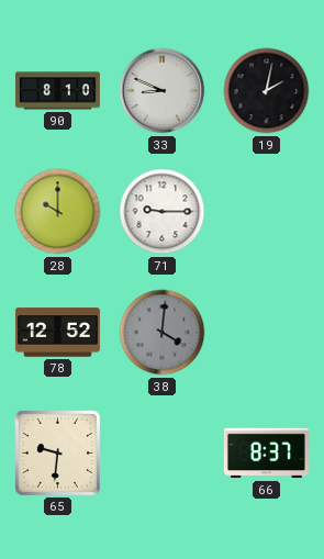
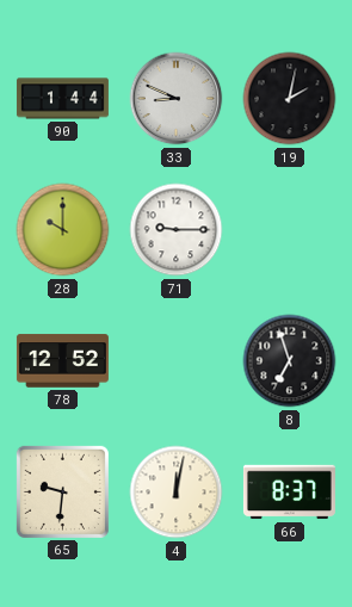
90: 8:10 -> 1:44
38: 4:01 -> none
8: none -> 6:57
4: none -> 12:02
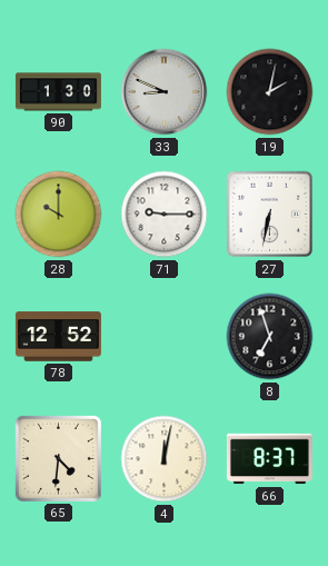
90: 1:44 -> 1:30
27: none -> 6:32
65: 9:31 -> 4:31
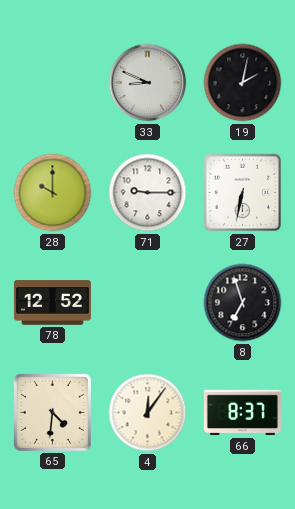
90: 1:30 -> none
4: 12:02 -> 12:06
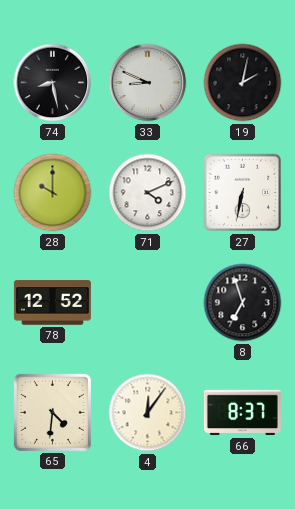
74: none -> 8:28
71: 9:15 -> 4:11
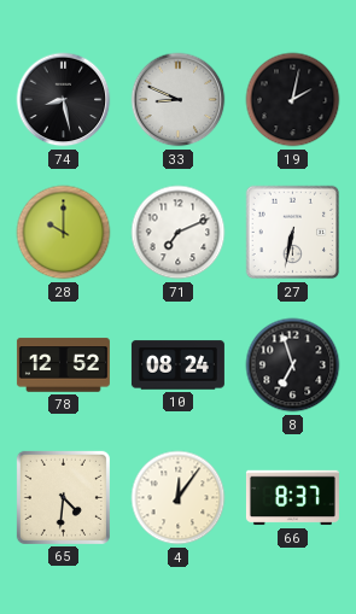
71: 4:11 -> 7:11
10: none -> 08:24
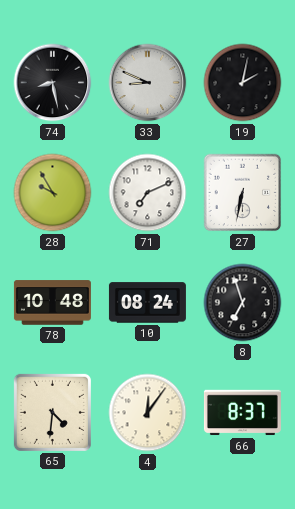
28: 10:00 -> 9:55
78: 12:52 -> 10:48
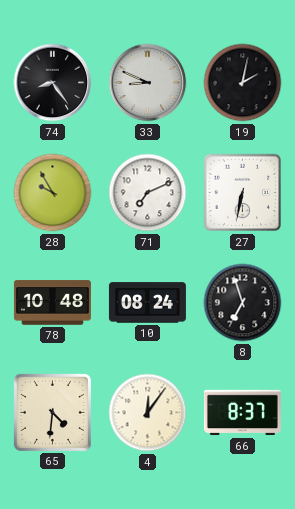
74: 8:28 -> 8:24
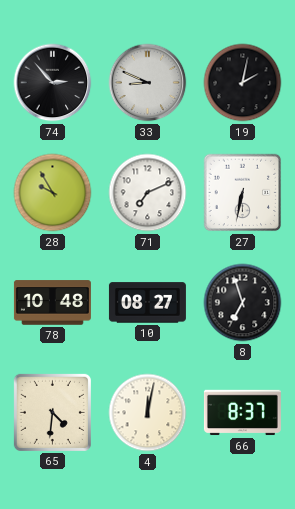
74: 8:24 -> 2:53
10: 08:24 -> 08:27
4: 12:06 -> 12:02
